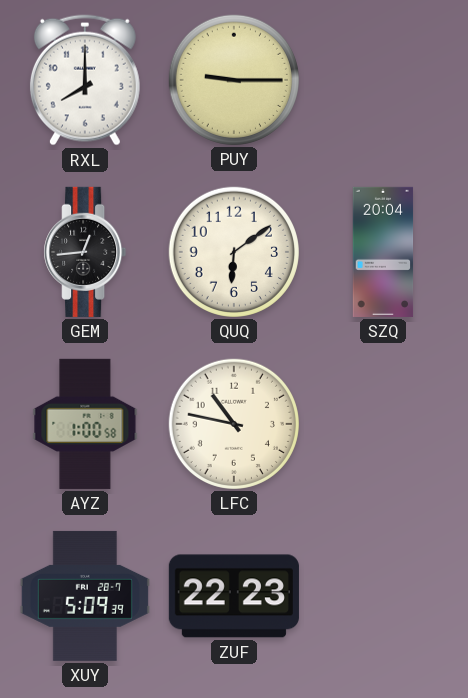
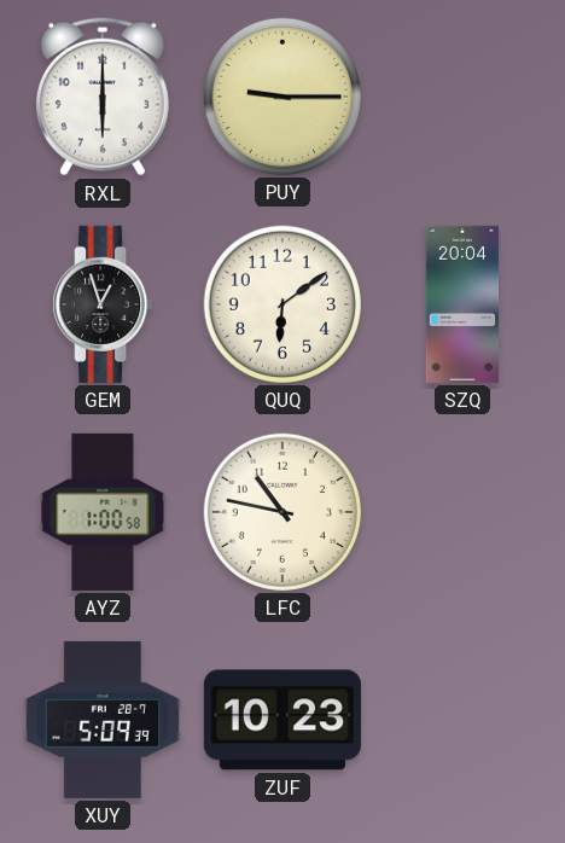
RXL: 8:00 -> 6:00
GEM: 12:44 -> 12:57
ZUF: 22:23 -> 10:23
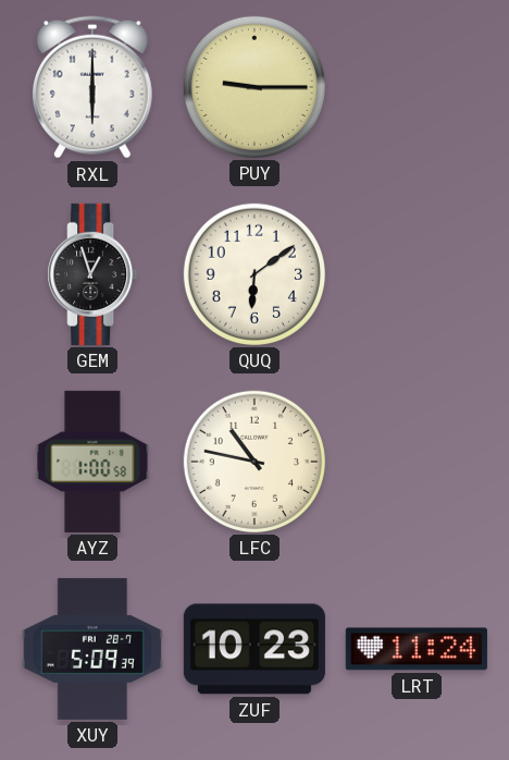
SZQ: 20:04 -> none
LRT: none -> 11:24
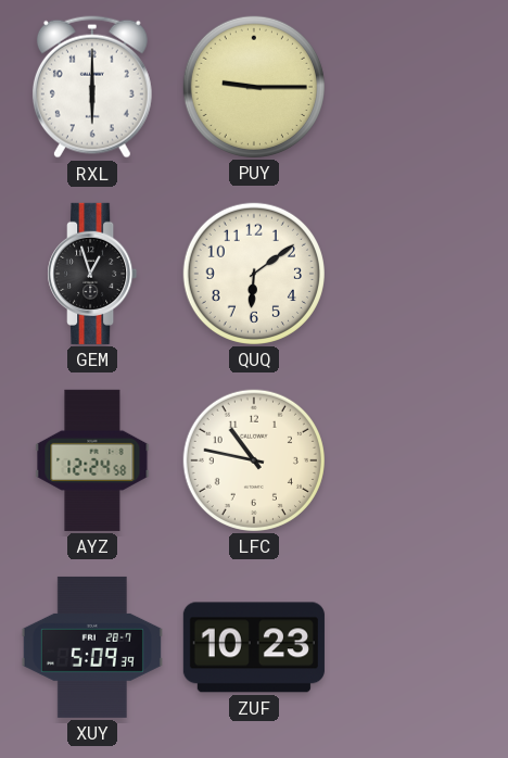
AYZ: 1:00 -> 12:24
LRT: 11:24 -> none
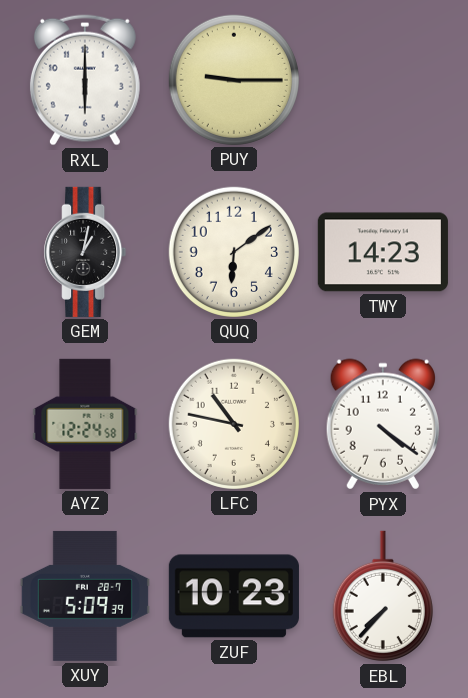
GEM: 12:57 -> 1:02
TWY: none -> 14:23
PYX: none -> 4:21
EBL: none -> 7:37
